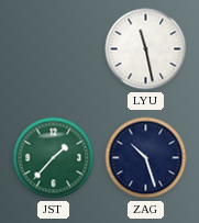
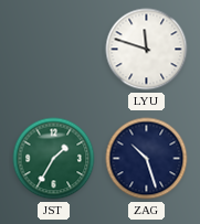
LYU: 11:28 -> 11:48
JST: 1:37 -> 1:35
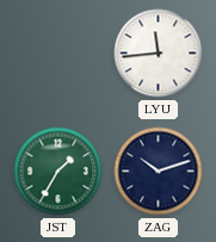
LYU: 11:48 -> 11:44
ZAG: 10:27 -> 10:12
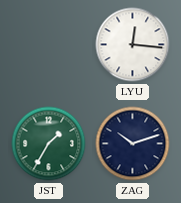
LYU: 11:44 -> 12:16
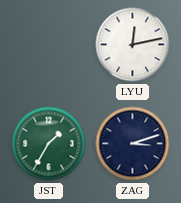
LYU: 12:16 -> 12:13
ZAG: 10:12 -> 3:12
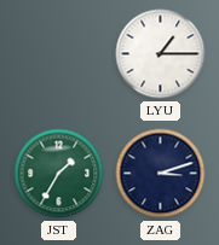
LYU: 12:13 -> 1:15
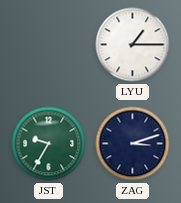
JST: 1:35 -> 9:35
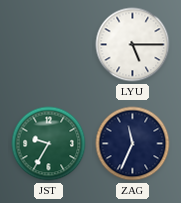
LYU: 1:15 -> 5:15
ZAG: 3:12 -> 11:34
